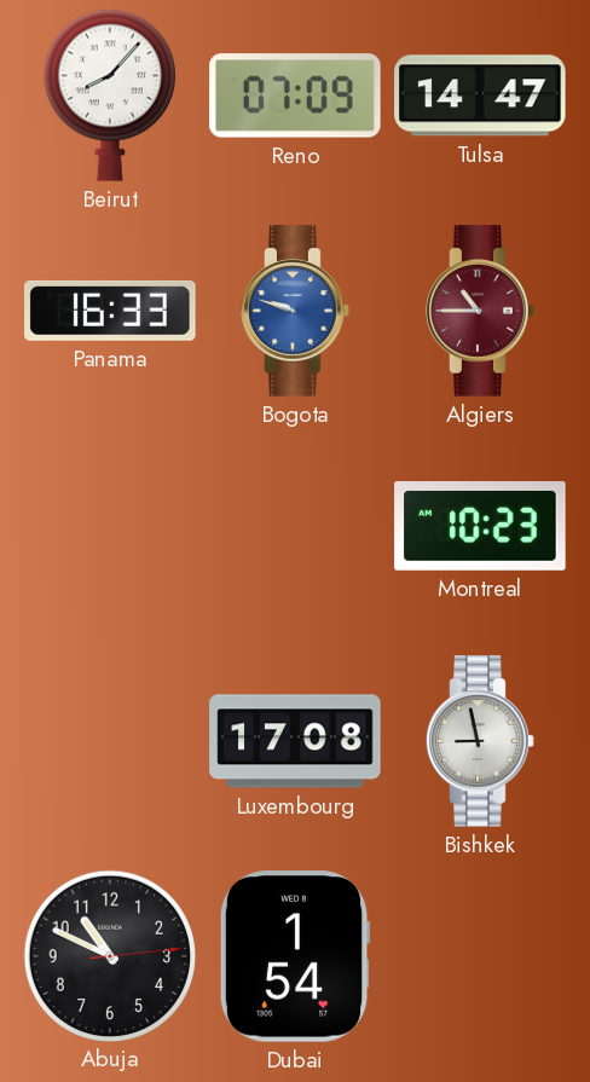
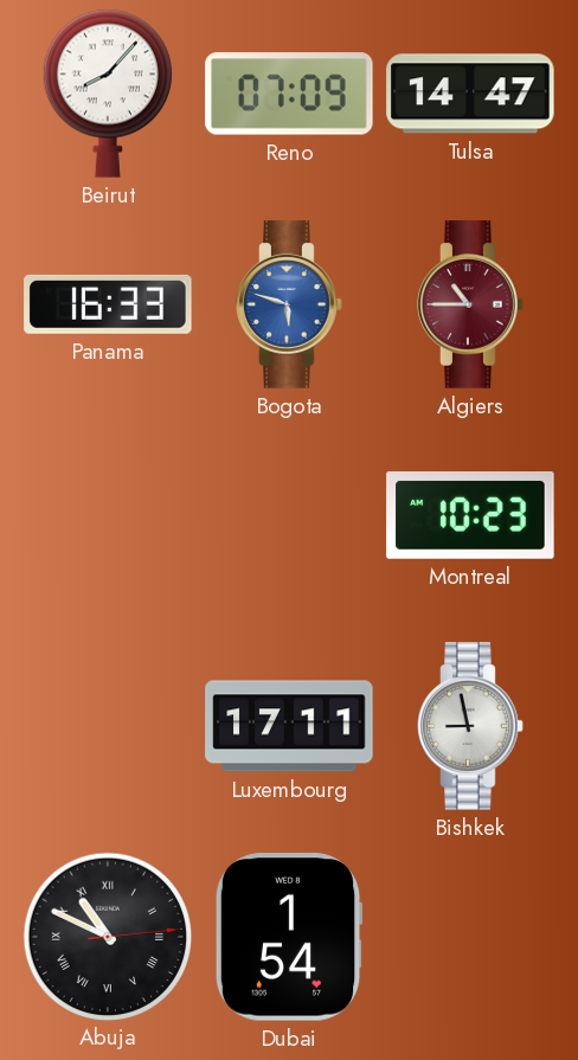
Bogota: 9:48 -> 5:48
Luxembourg: 17:08 -> 17:11
Abuja numerals: Arabic -> Roman
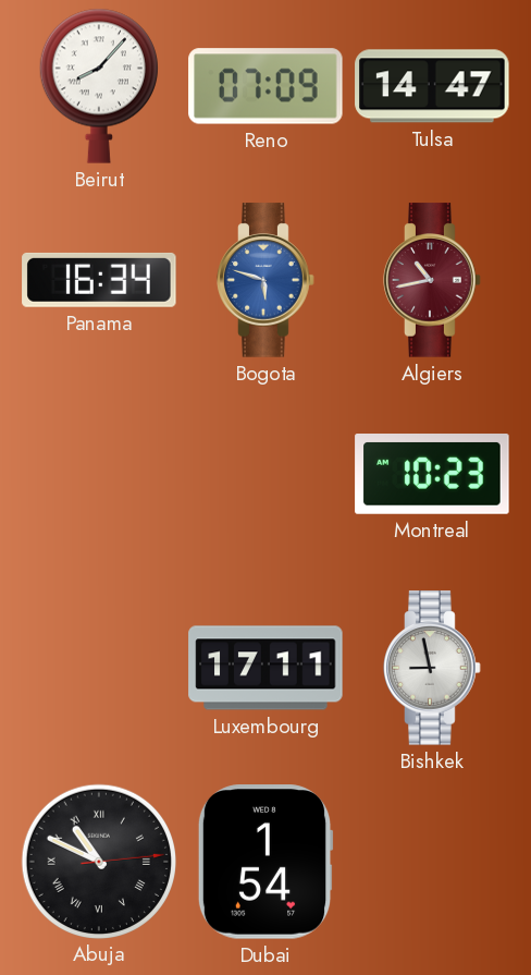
Panama: 16:33 -> 16:34
Algiers: 10:45 -> 10:43
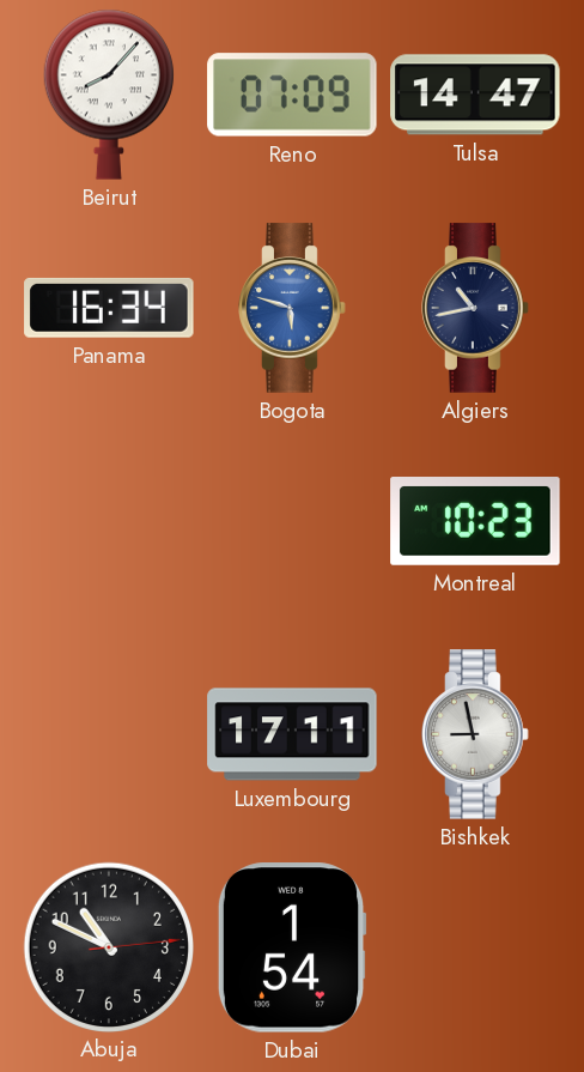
Algiers dial: burgundy -> navy
Abuja numerals: Roman -> Arabic
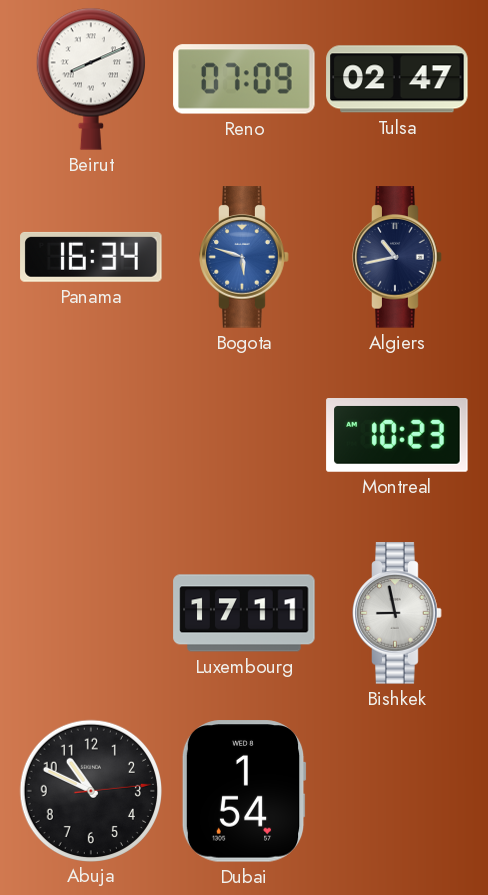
Beirut: 8:07 -> 8:11
Tulsa: 14:47 -> 02:47
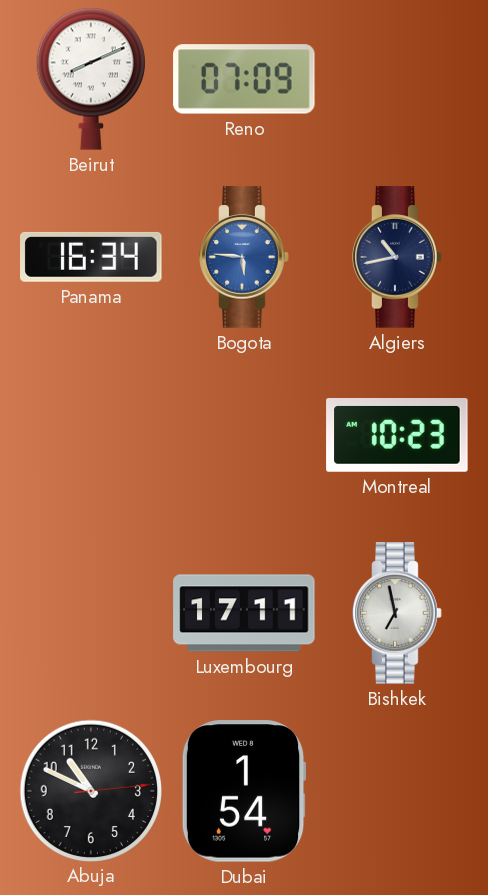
Tulsa: 02:47 -> none
Bogota: 5:48 -> 5:46
Bishkek: 8:58 -> 6:58
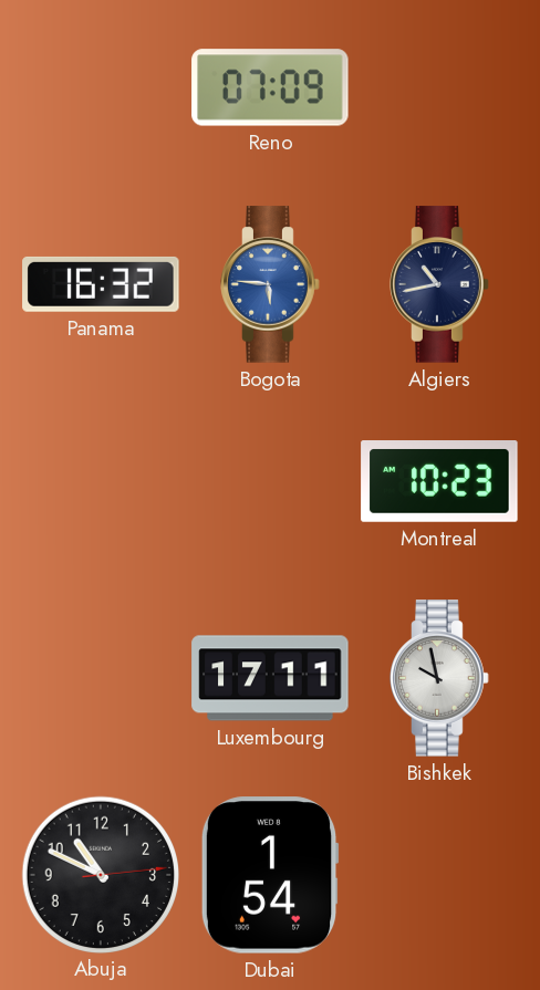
Beirut: 8:11 -> none
Panama: 16:34 -> 16:32
Bishkek: 6:58 -> 9:58
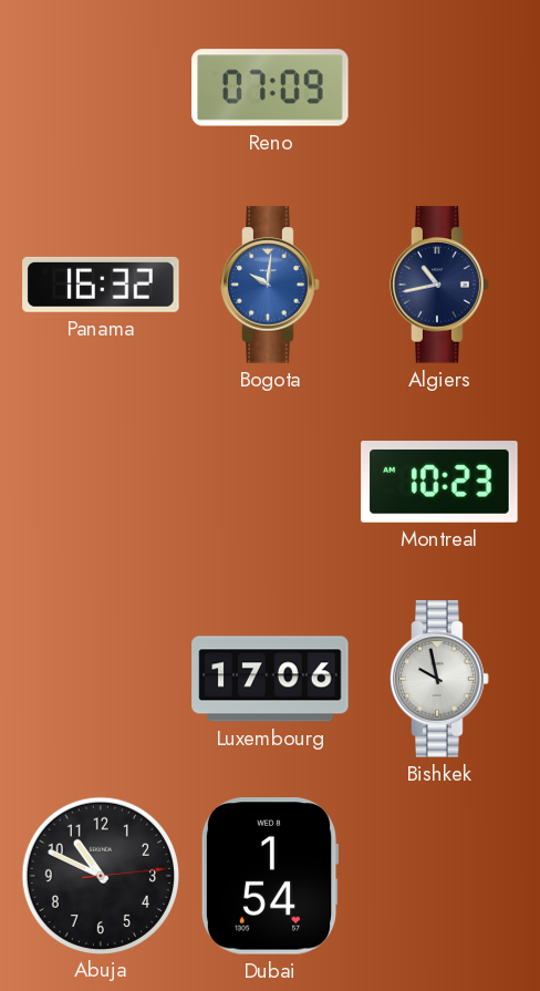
Bogota: 5:46 -> 10:01
Luxembourg: 17:11 -> 17:06
